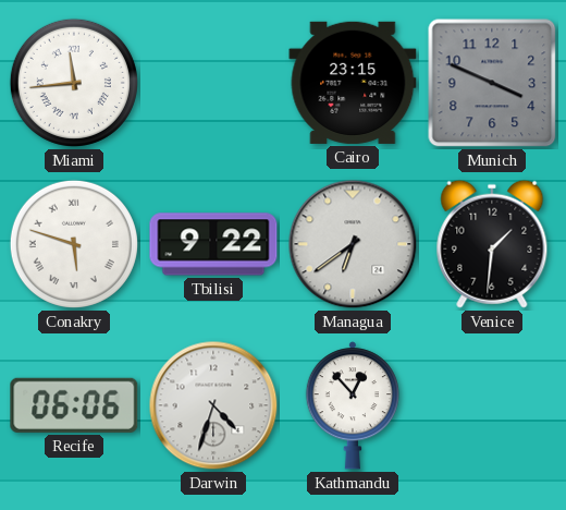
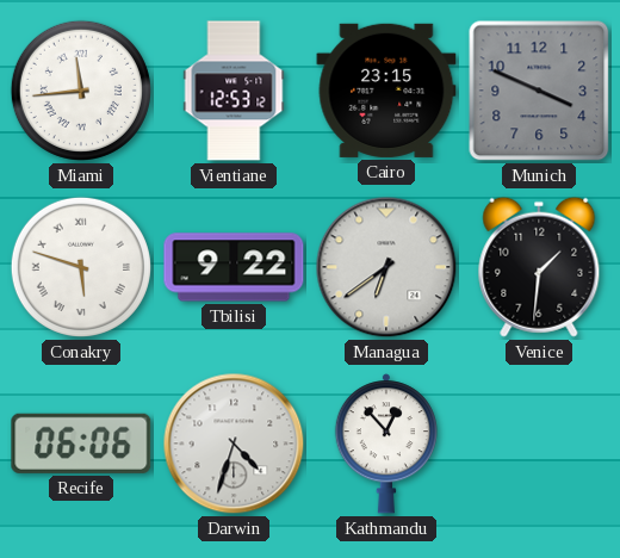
Vientiane: none -> 12:53
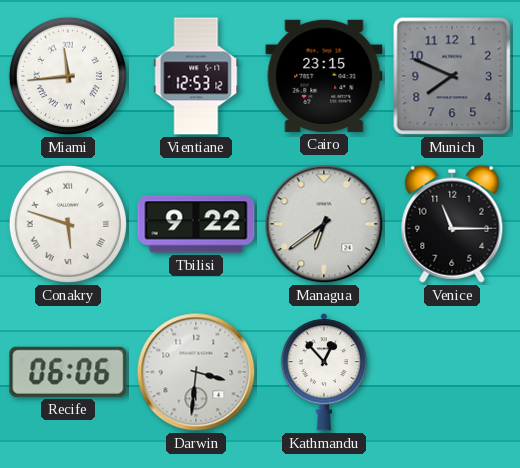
Munich: 3:49 -> 7:49
Venice: 1:31 -> 11:15
Darwin: 4:33 -> 3:31
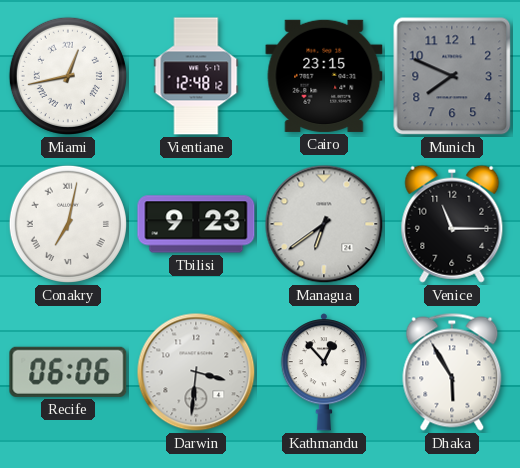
Miami: 11:44 -> 12:43
Vientiane: 12:53 -> 12:48
Conakry: 5:48 -> 7:02
Tbilisi: 9:22 -> 9:23
Dhaka: none -> 5:55
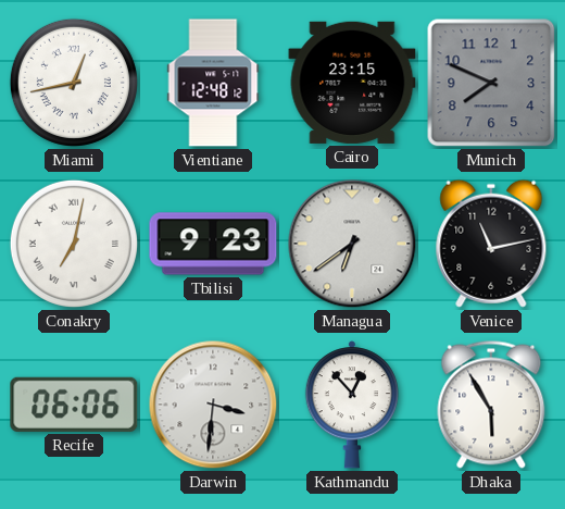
Venice: 11:15 -> 11:13
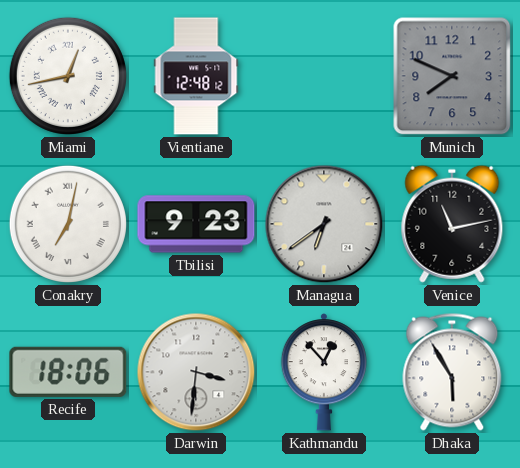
Cairo: 23:15 -> none
Recife: 06:06 -> 18:06
